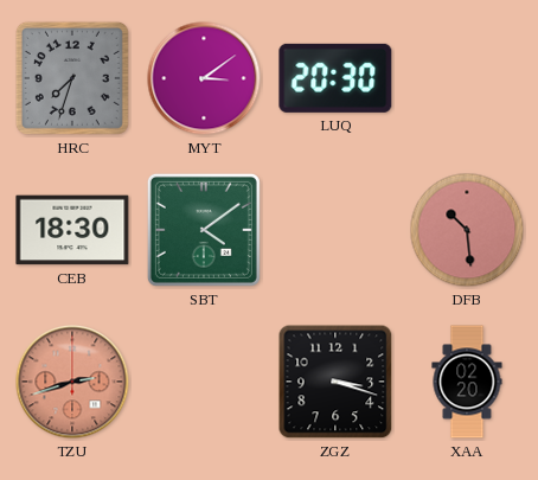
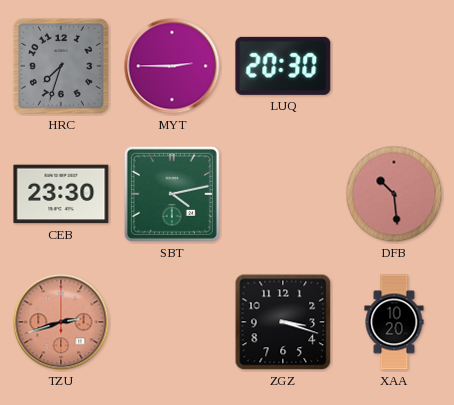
MYT: 3:09 -> 2:45
CEB: 18:30 -> 23:30
SBT: 4:09 -> 4:13
XAA: 02:20 -> 10:20
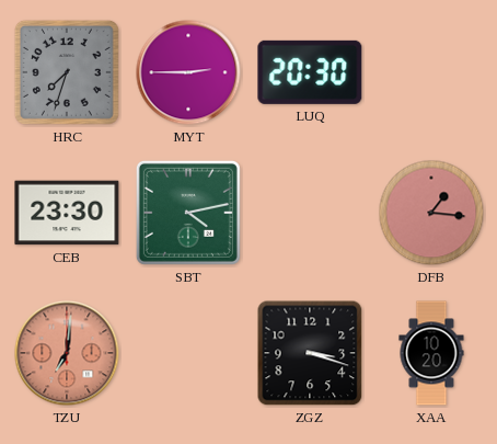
DFB: 10:29 -> 1:16
TZU: 2:42 -> 7:01
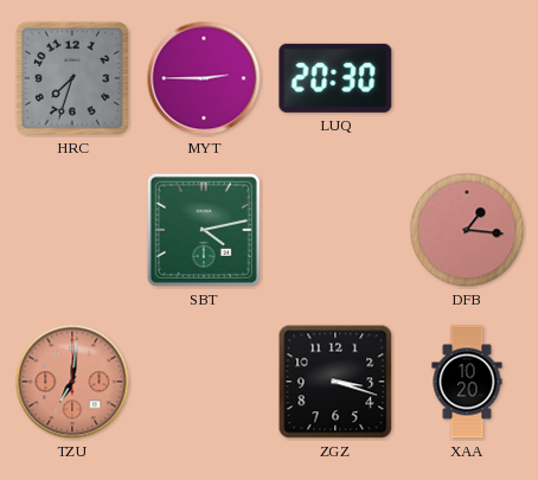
CEB: 23:30 -> none
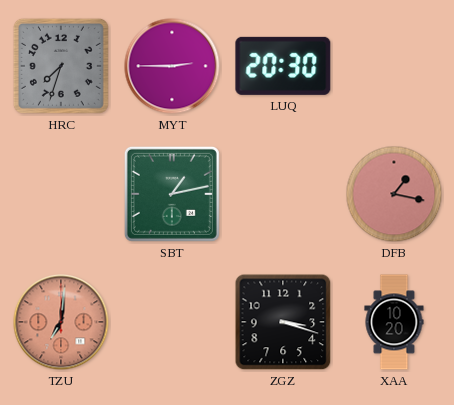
SBT: 4:13 -> 1:13
DFB: 1:16 -> 1:17
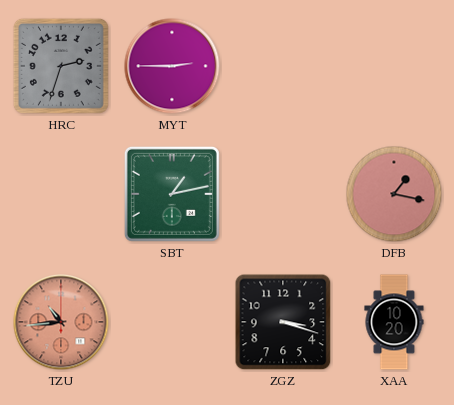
HRC: 7:33 -> 2:33
LUQ: 20:30 -> none
TZU: 7:01 -> 10:44
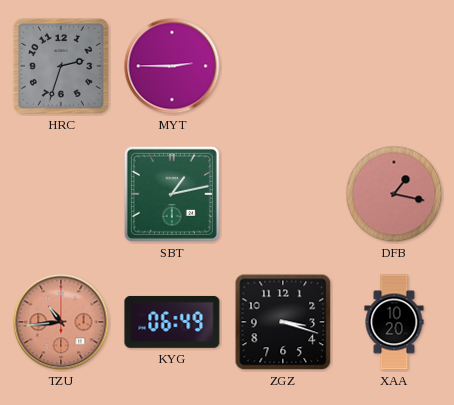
KYG: none -> 06:49
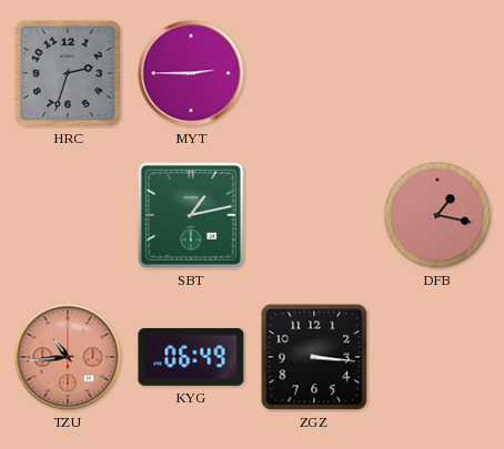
ZGZ: 3:18 -> 3:16
XAA: 10:20 -> none
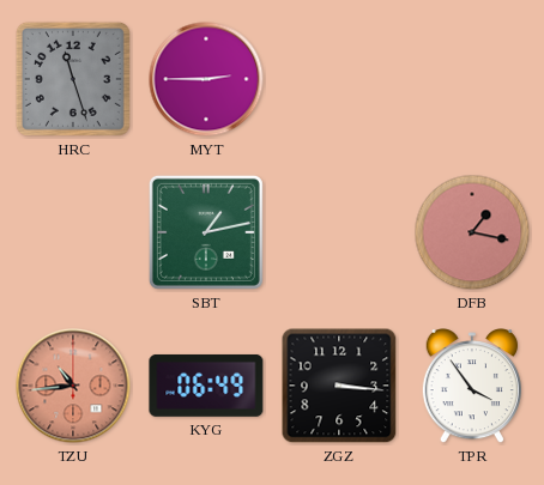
HRC: 2:33 -> 11:27
TPR: none -> 3:54
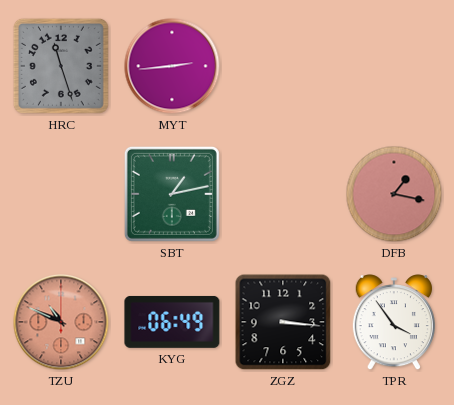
MYT: 2:45 -> 2:44
TZU: 10:44 -> 10:49
